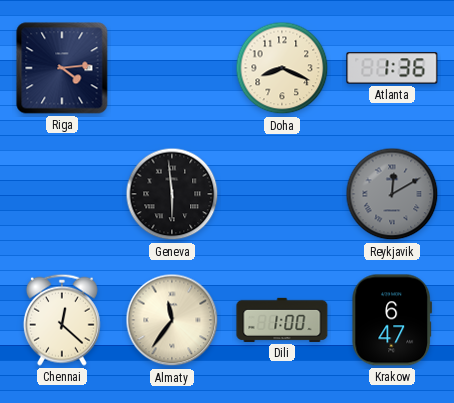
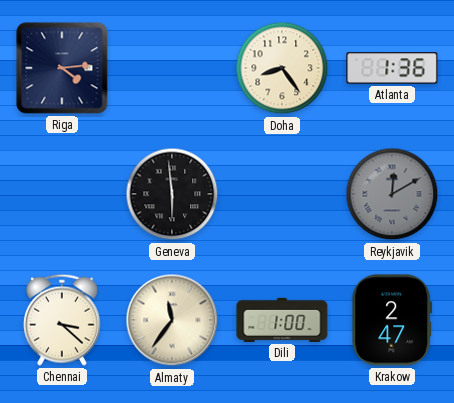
Doha: 8:19 -> 8:24
Chennai: 12:22 -> 3:22
Krakow: 6:47 -> 2:47
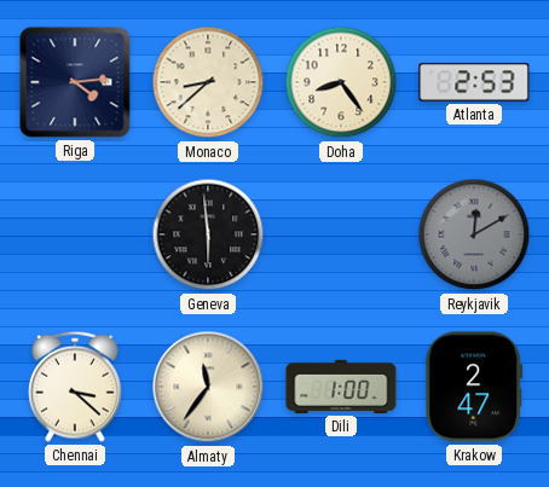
Monaco: none -> 8:38
Atlanta: 1:36 -> 2:53
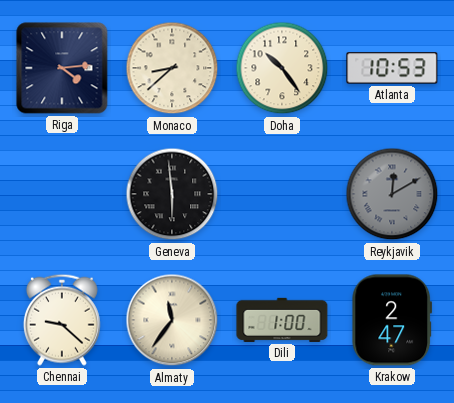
Doha: 8:24 -> 10:24
Atlanta: 2:53 -> 10:53
Chennai: 3:22 -> 9:22
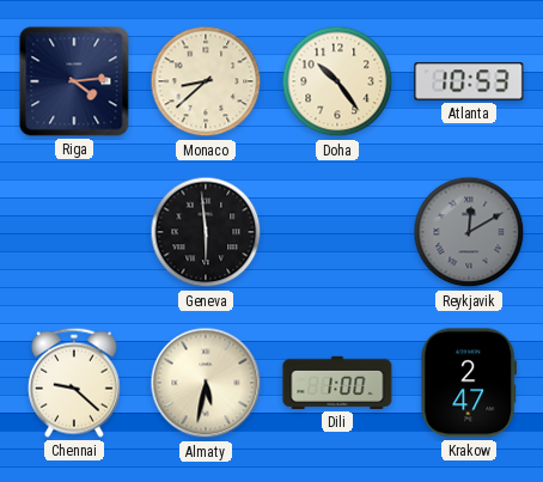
Almaty: 11:36 -> 5:32
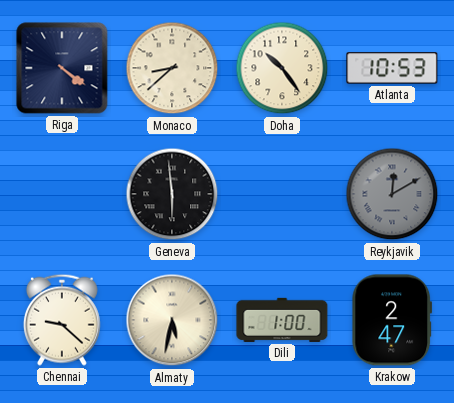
Riga: 4:14 -> 4:21
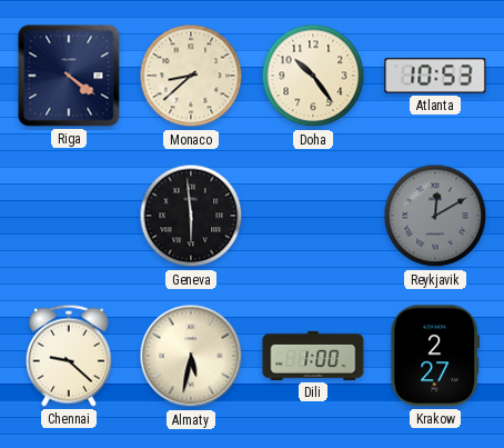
Krakow: 2:47 -> 2:27
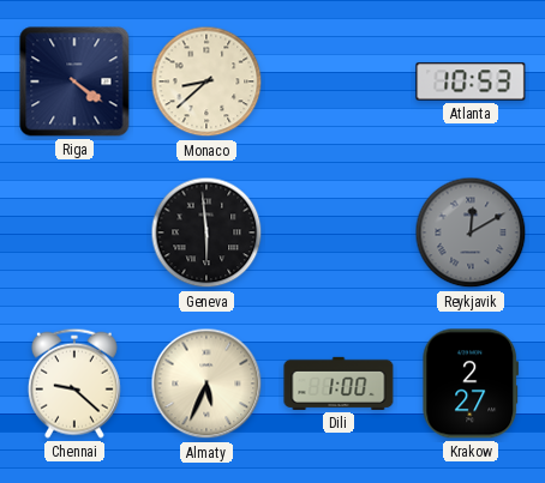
Doha: 10:24 -> none
Almaty: 5:32 -> 5:34
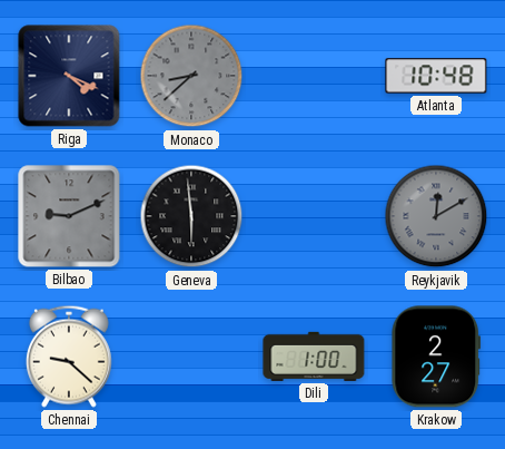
Riga: 4:21 -> 4:19
Monaco dial: cream -> grey
Atlanta: 10:53 -> 10:48
Bilbao: none -> 9:11
Almaty: 5:34 -> none
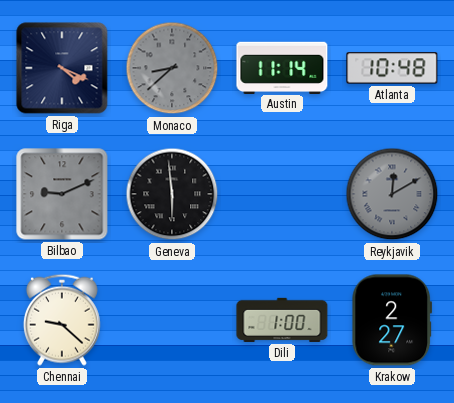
Austin: none -> 11:14
